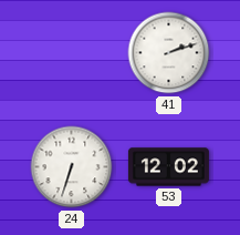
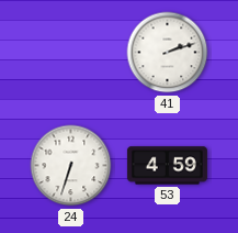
53: 12:02 -> 4:59
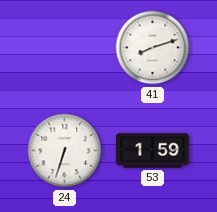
41: 2:12 -> 8:12
53: 4:59 -> 1:59
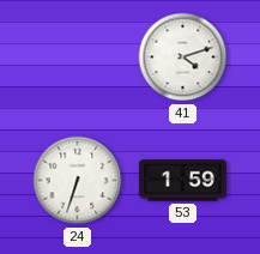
41: 8:12 -> 4:12
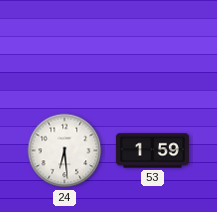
41: 4:12 -> none
24: 6:33 -> 6:29
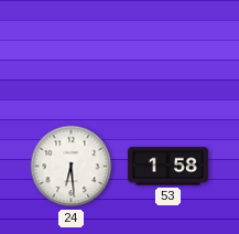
53: 1:59 -> 1:58
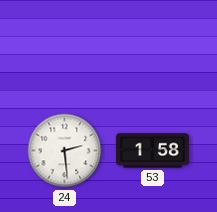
24: 6:29 -> 2:29
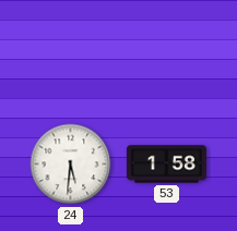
24: 2:29 -> 5:31
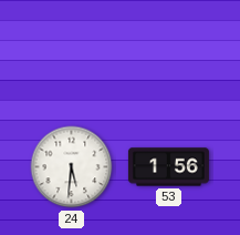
53: 1:58 -> 1:56
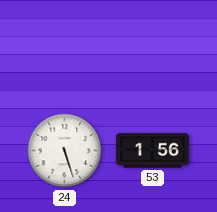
24: 5:31 -> 5:27
